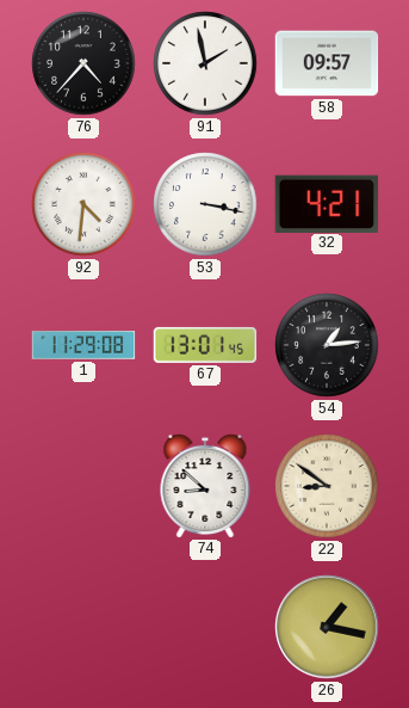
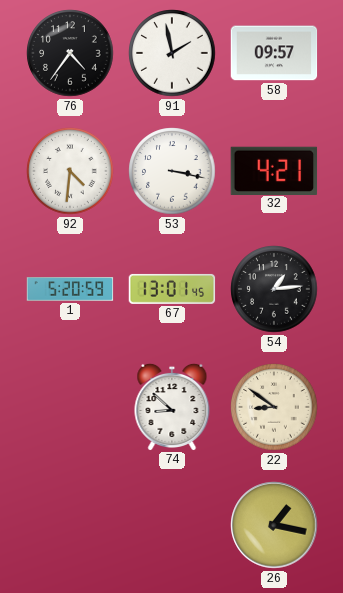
76: 4:37 -> 4:36
1: 11:29 -> 5:20
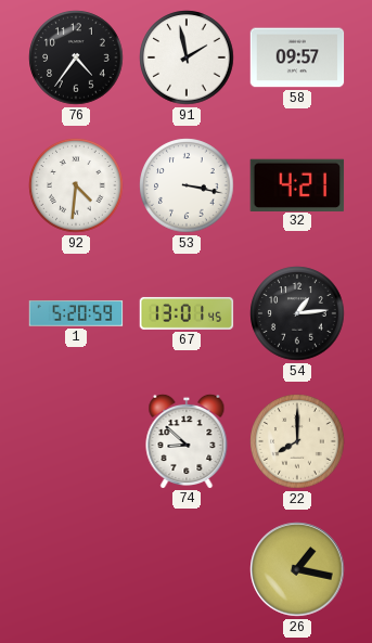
22: 8:51 -> 8:00
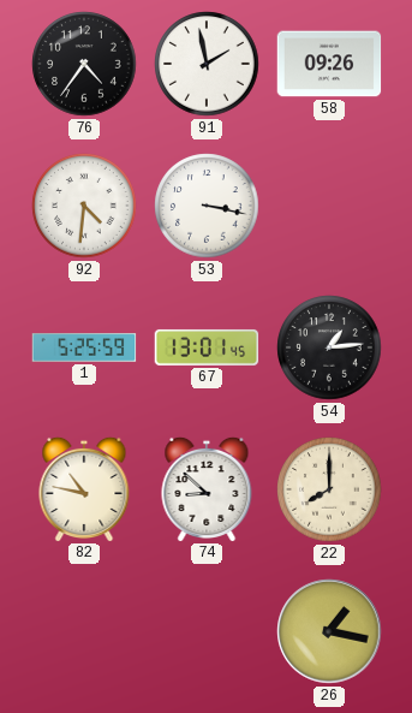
58: 09:57 -> 09:26
32: 4:21 -> none
1: 5:20 -> 5:25
82: none -> 10:47
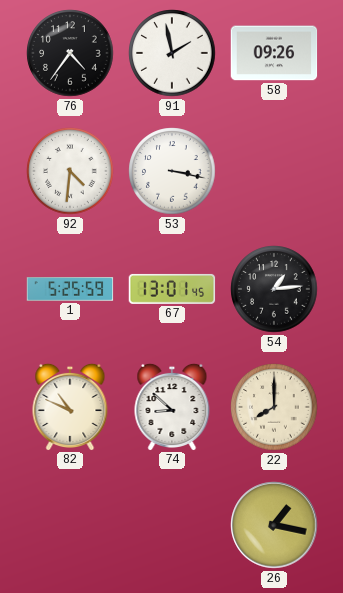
82: 10:47 -> 10:49
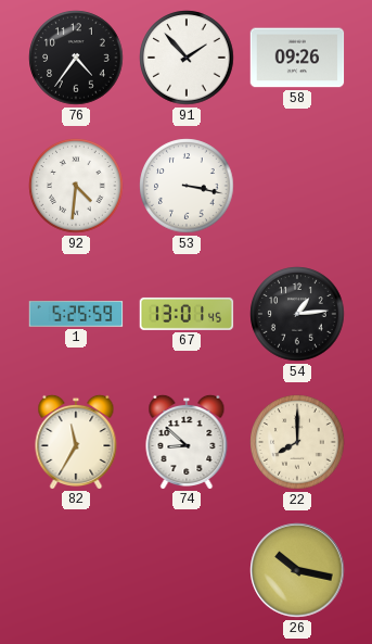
91: 1:58 -> 1:53
82: 10:49 -> 11:35
26: 1:17 -> 10:17
